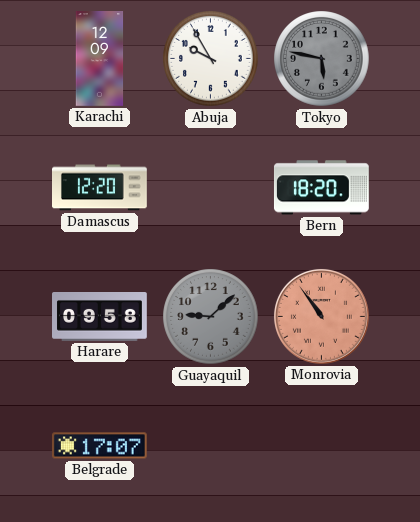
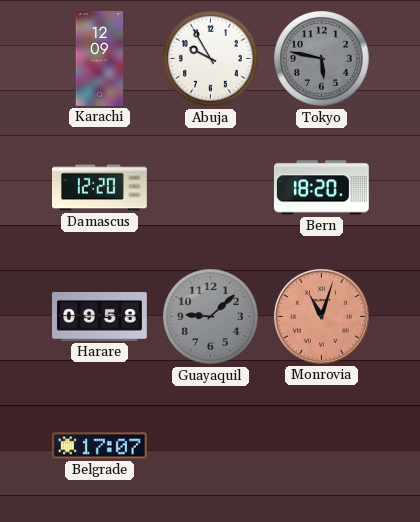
Monrovia: 10:54 -> 11:03
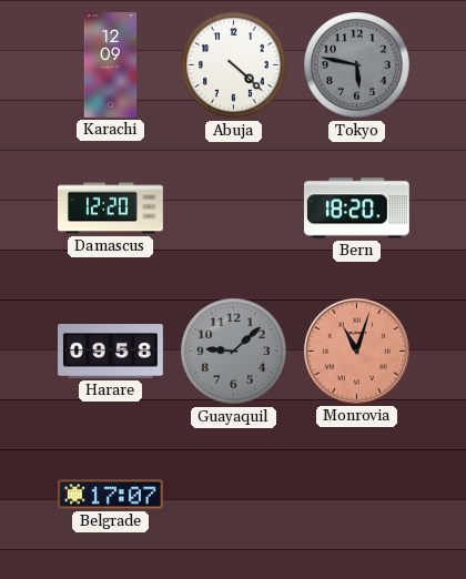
Abuja: 9:55 -> 4:22
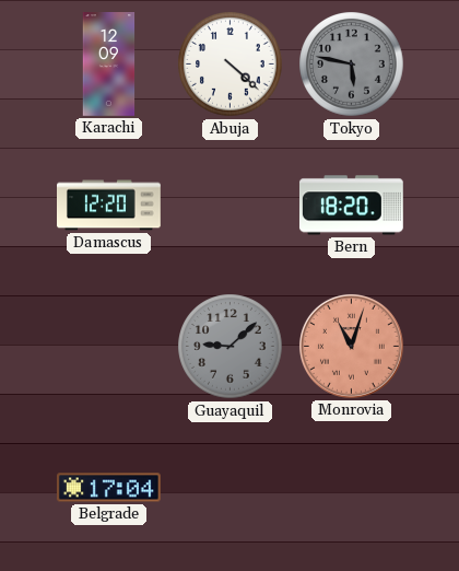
Harare: 09:58 -> none
Belgrade: 17:07 -> 17:04
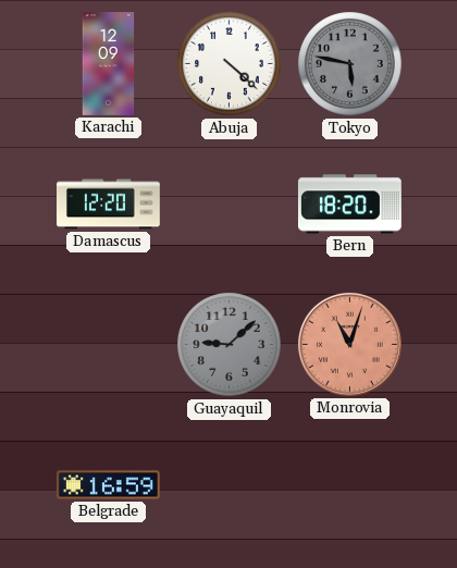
Belgrade: 17:04 -> 16:59
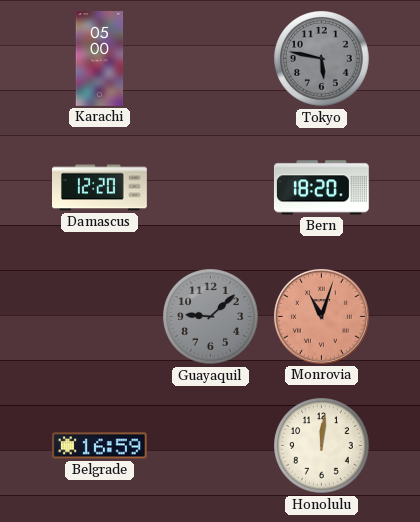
Karachi: 12:09 -> 05:00
Abuja: 4:22 -> none
Honolulu: none -> 12:01
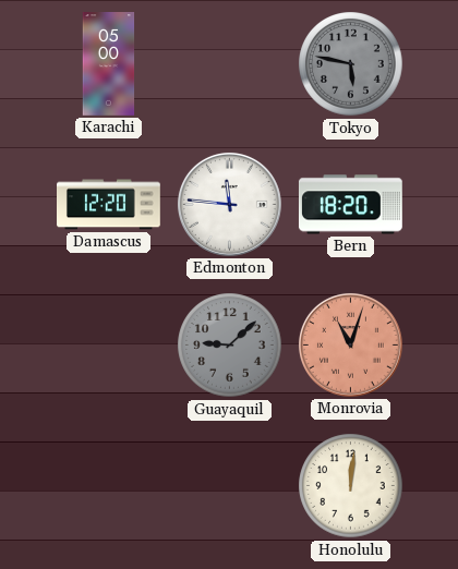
Edmonton: none -> 11:46
Belgrade: 16:59 -> none
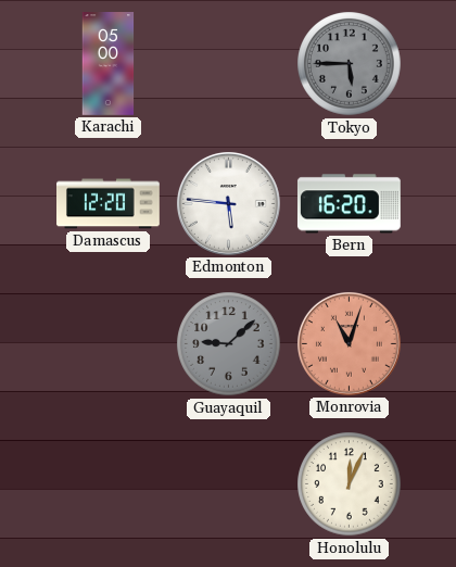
Tokyo: 5:47 -> 5:45
Edmonton: 11:46 -> 5:46
Bern: 18:20 -> 16:20
Honolulu: 12:01 -> 12:04
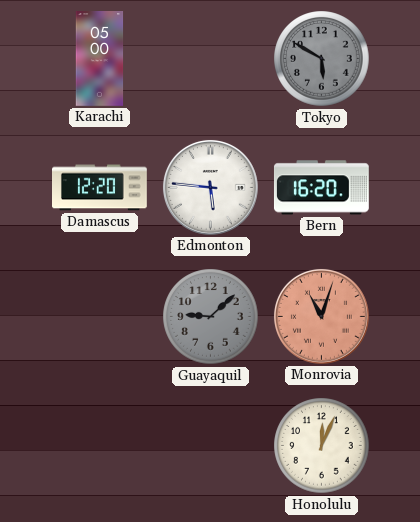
Tokyo: 5:45 -> 5:50
